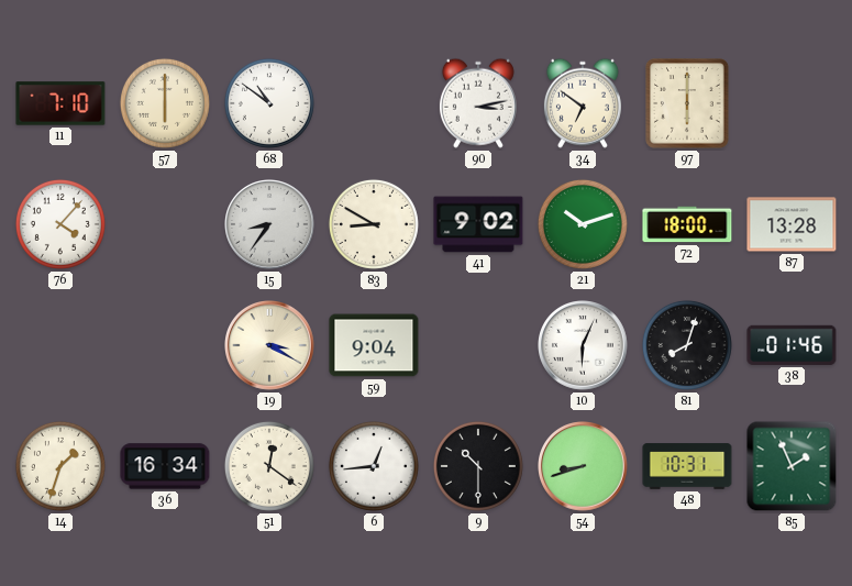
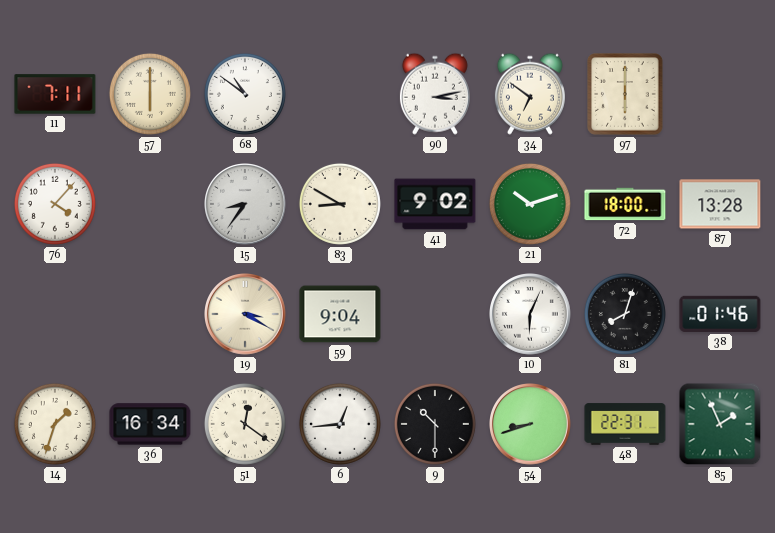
11: 7:10 -> 7:11
48: 10:31 -> 22:31
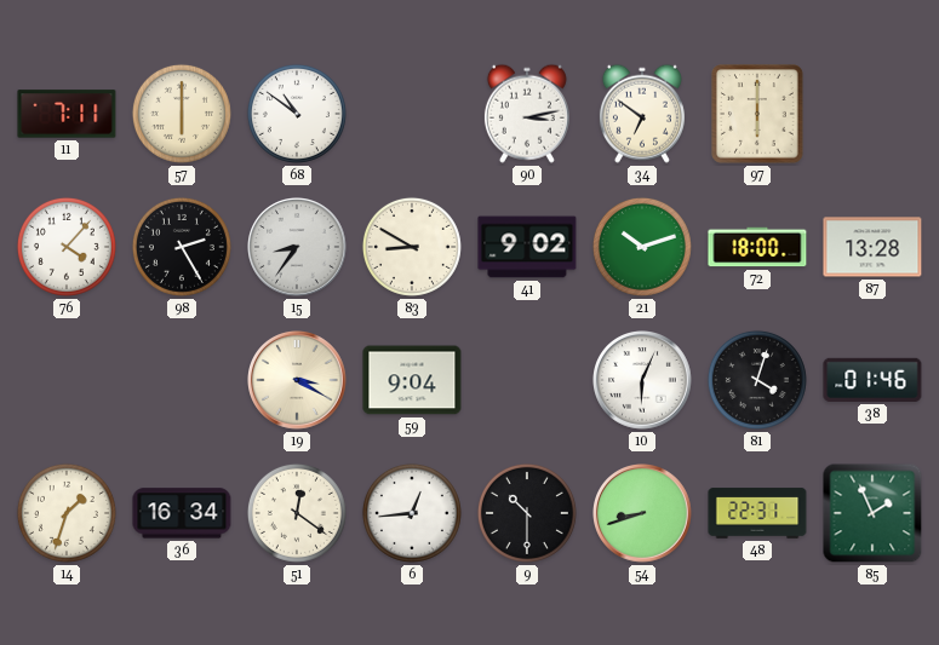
98: none -> 2:25
81: 8:03 -> 4:03
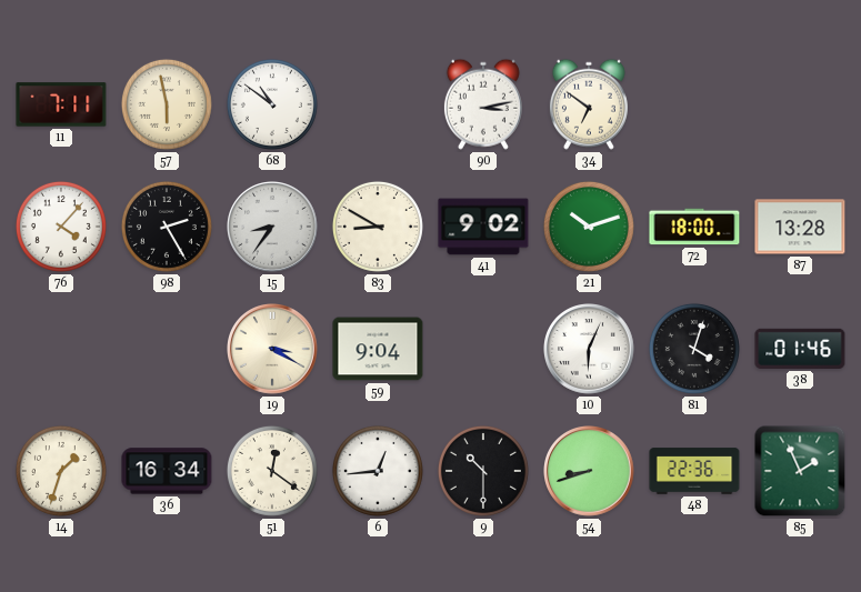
57: 6:00 -> 5:58
97: 6:00 -> none
48: 22:31 -> 22:36
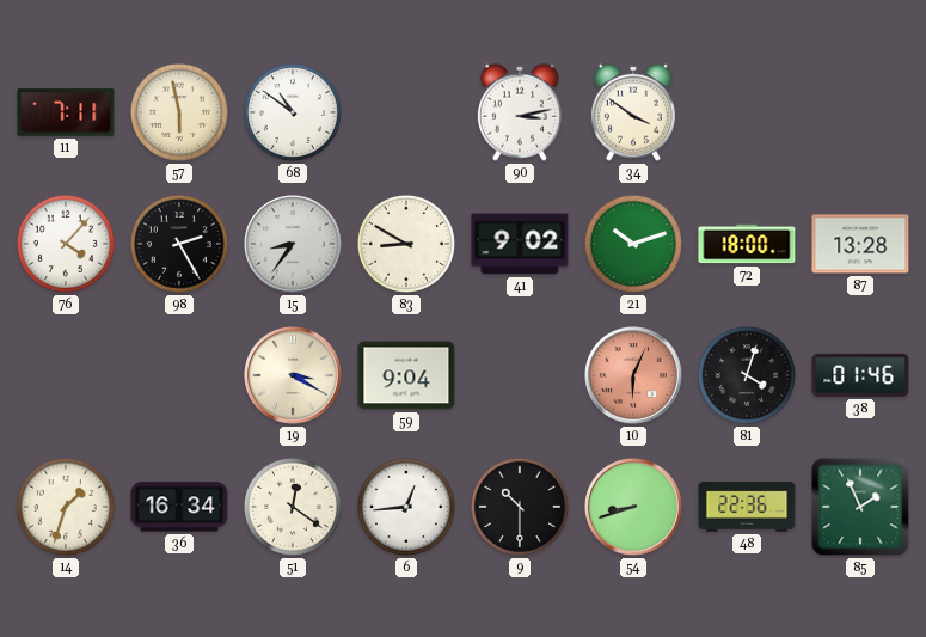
34: 6:51 -> 3:51
10 dial: white -> salmon
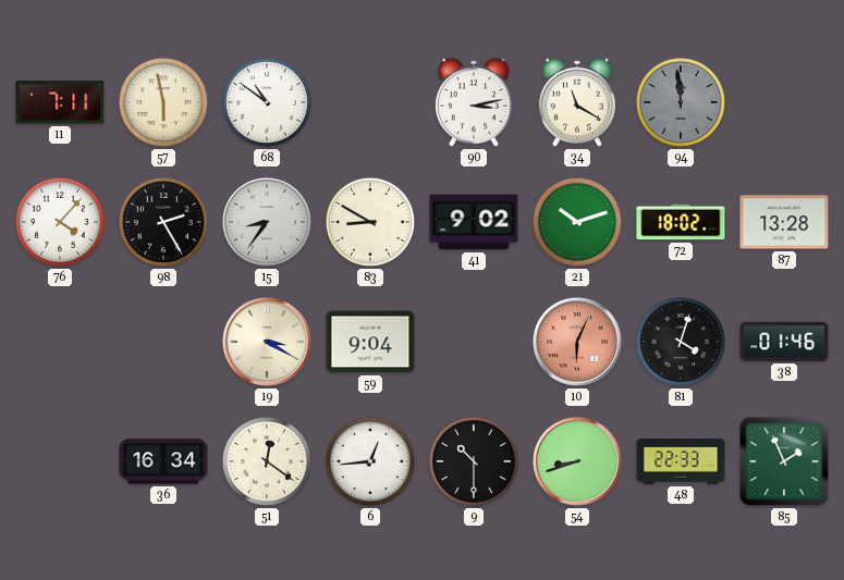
34: 3:51 -> 11:20
94: none -> 11:59
72: 18:00 -> 18:02
14: 1:33 -> none
48: 22:36 -> 22:33
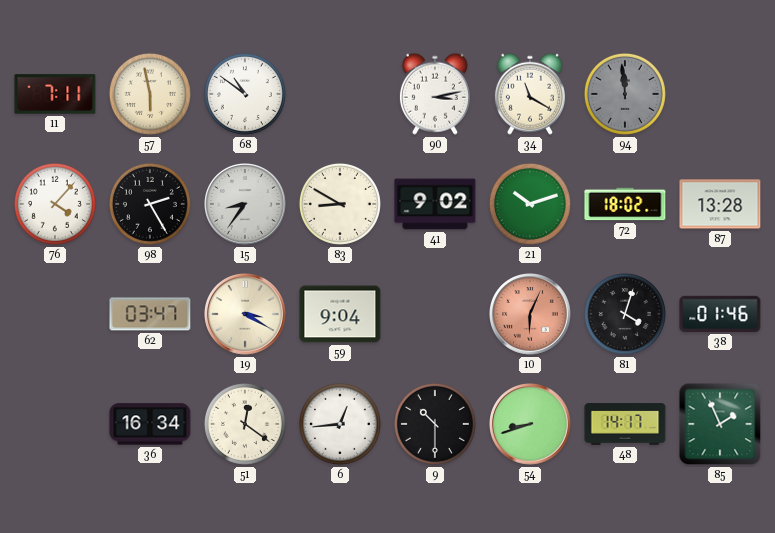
62: none -> 03:47
48: 22:33 -> 14:17
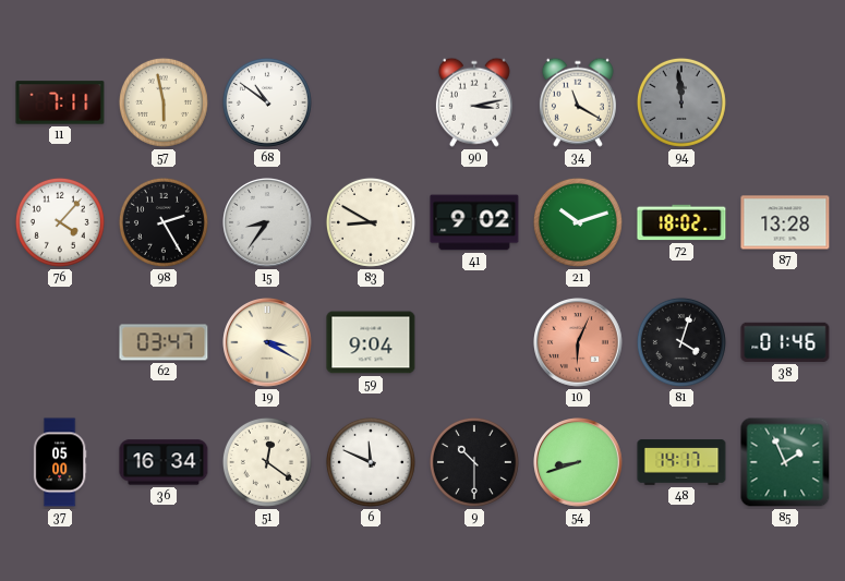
37: none -> 05:00
6: 12:44 -> 11:49
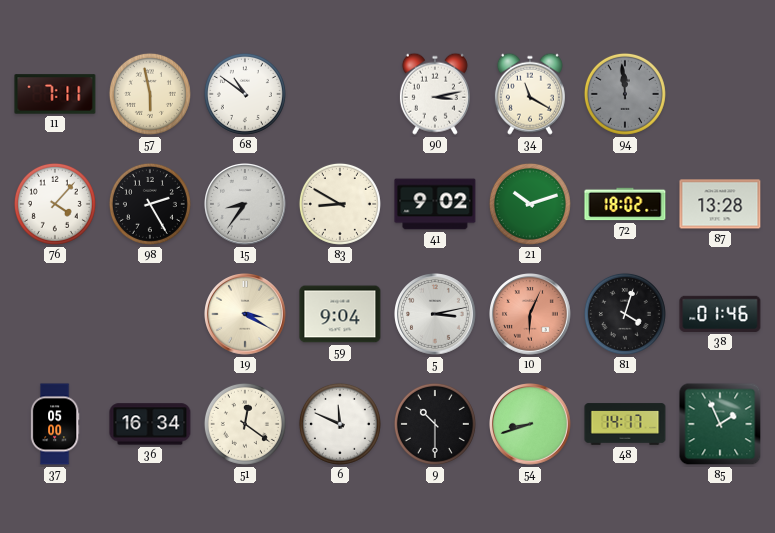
62: 03:47 -> none
5: none -> 3:13
